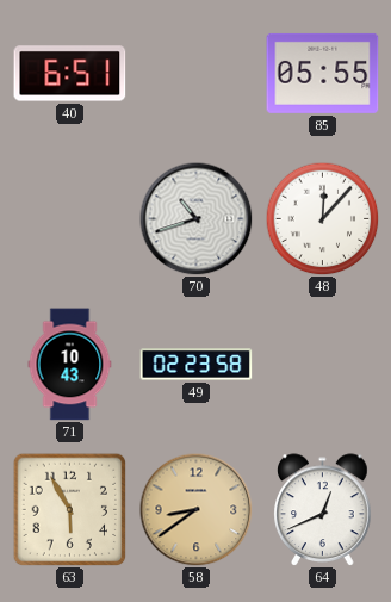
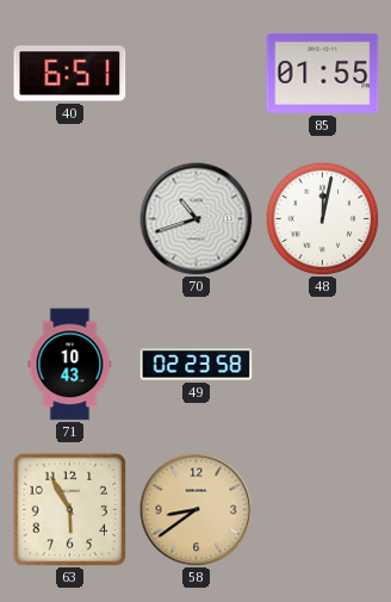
85: 05:55 -> 01:55
48: 12:07 -> 12:02
64: 12:41 -> none
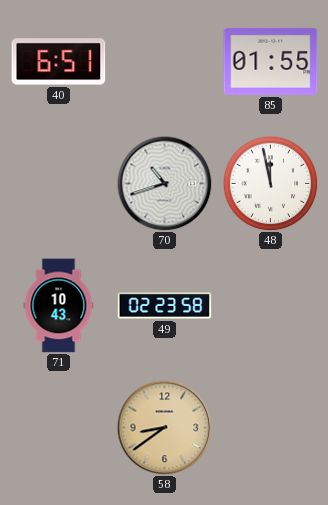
48: 12:02 -> 11:58
63: 5:55 -> none
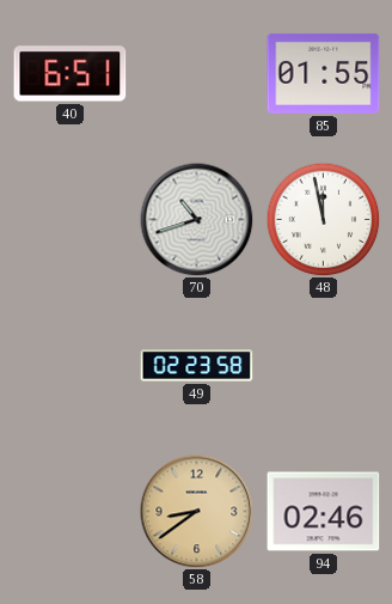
71: 10:43 -> none
94: none -> 02:46
